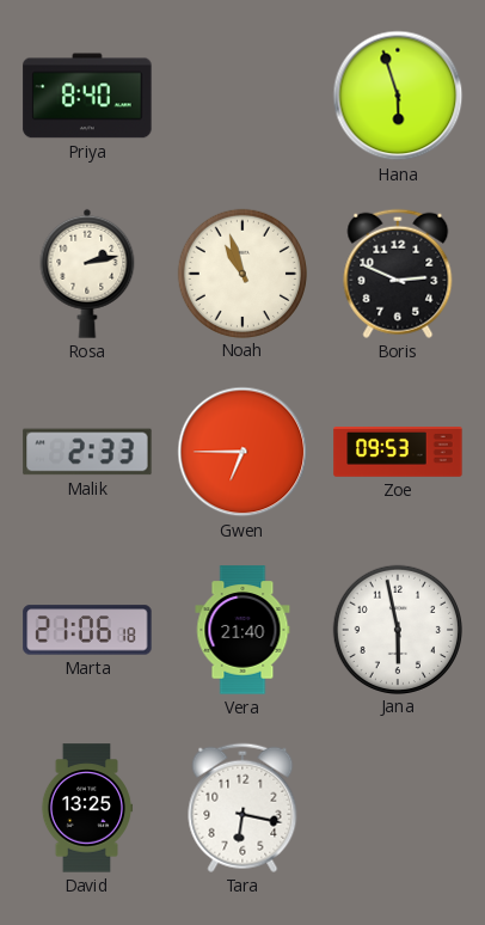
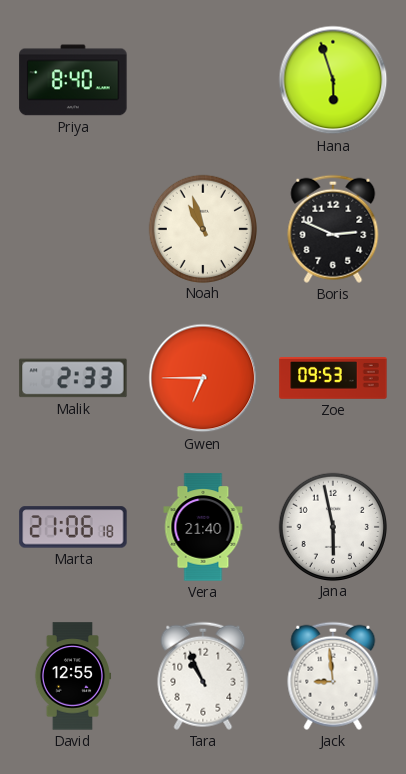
Rosa: 2:13 -> none
David: 13:25 -> 12:55
Tara: 6:17 -> 10:56
Jack: none -> 8:59
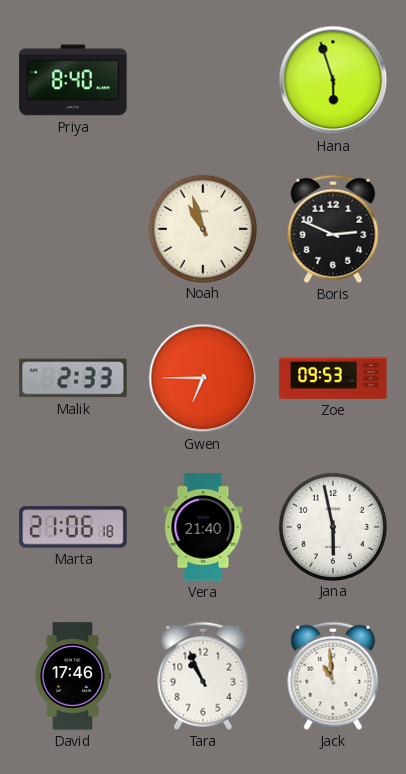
David: 12:55 -> 17:46
Jack: 8:59 -> 10:59
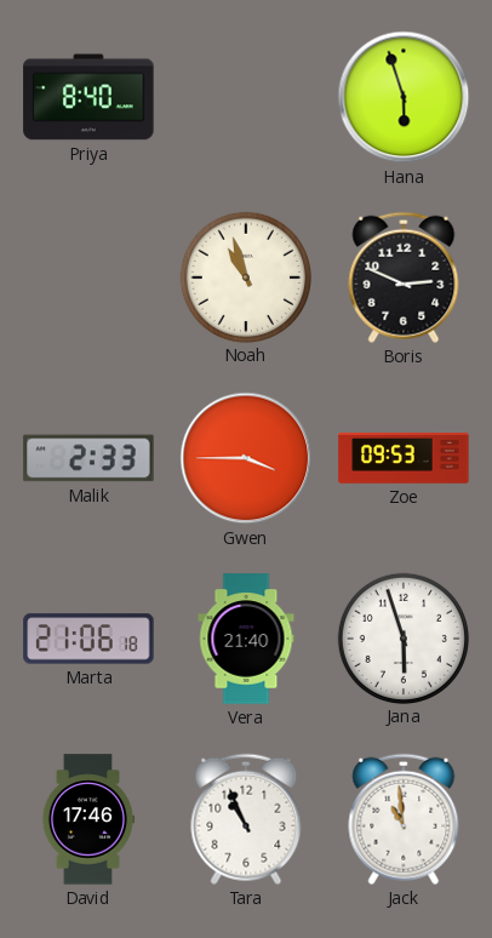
Gwen: 6:45 -> 3:45
Jana: 5:58 -> 5:57
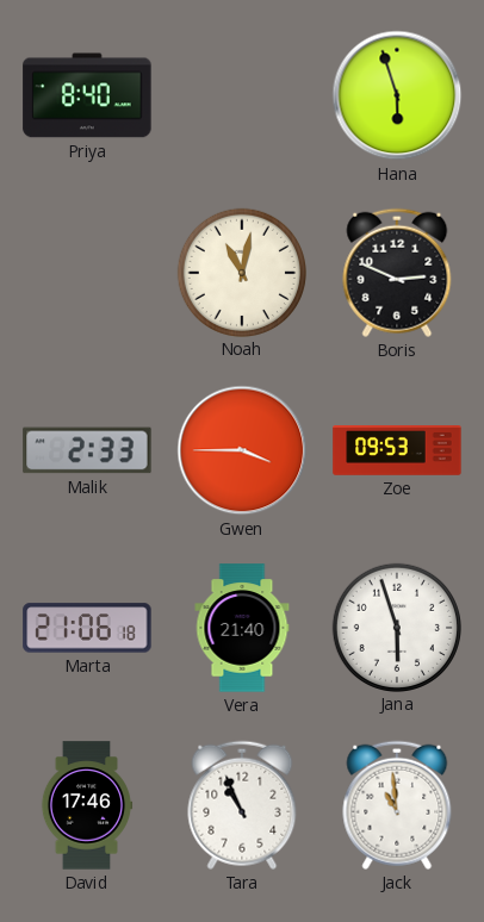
Noah: 10:57 -> 11:02
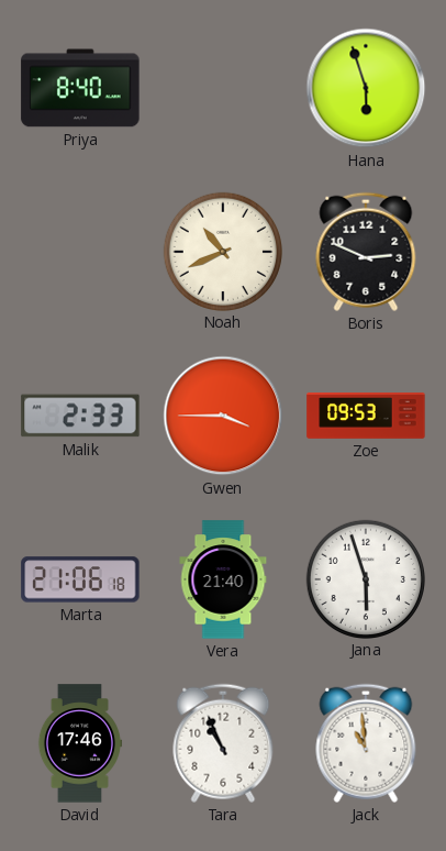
Noah: 11:02 -> 10:41
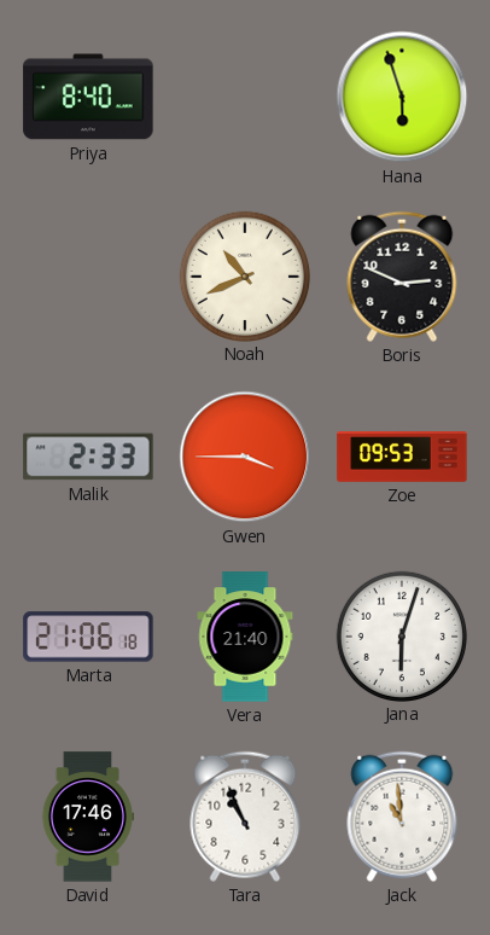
Jana: 5:57 -> 6:03
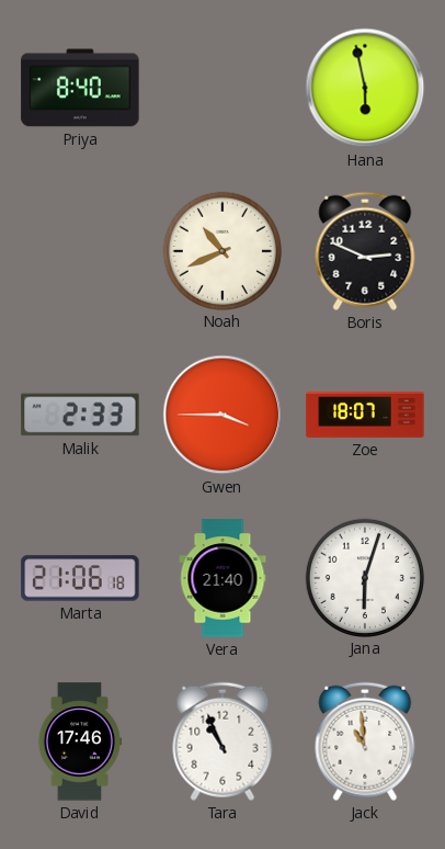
Hana: 5:57 -> 5:58
Zoe: 09:53 -> 18:07
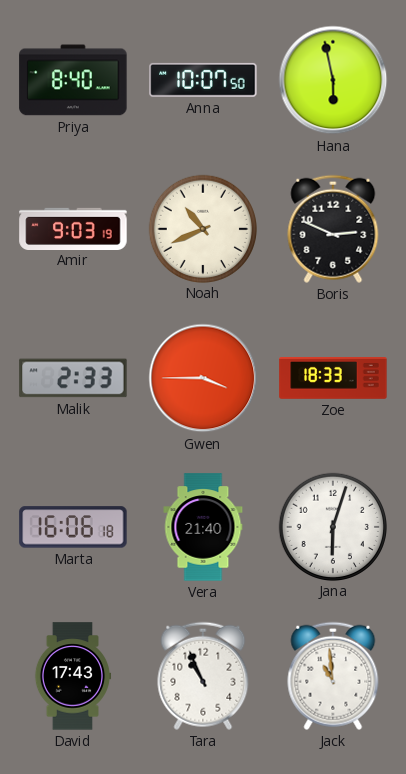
Anna: none -> 10:07
Amir: none -> 9:03
Zoe: 18:07 -> 18:33
Marta: 21:06 -> 16:06
David: 17:46 -> 17:43
